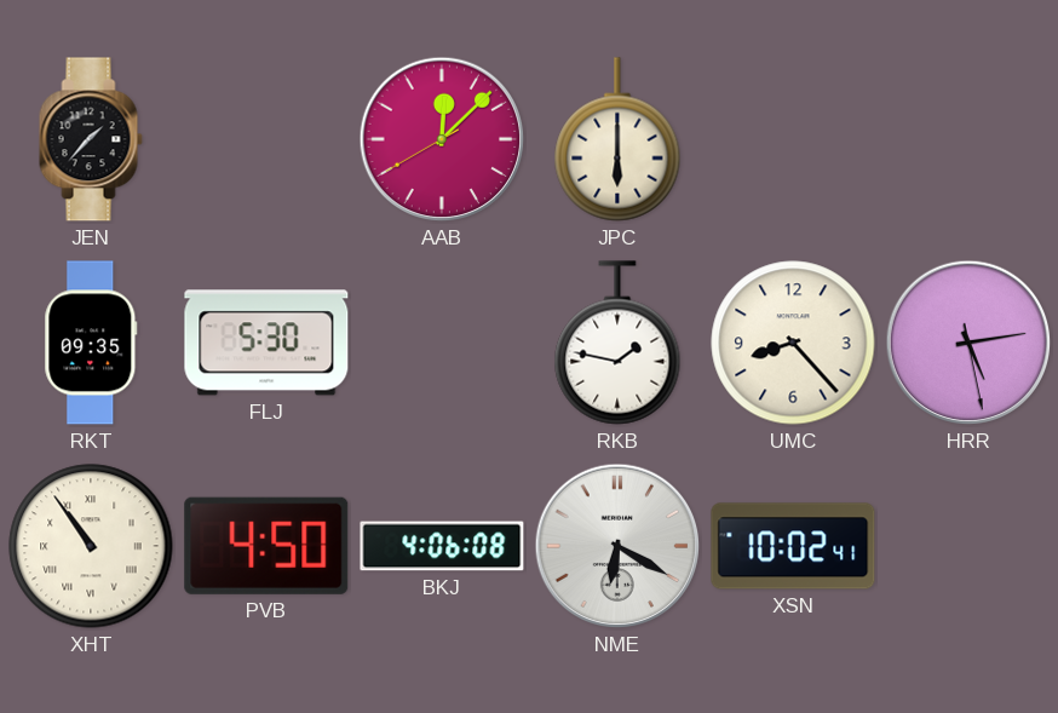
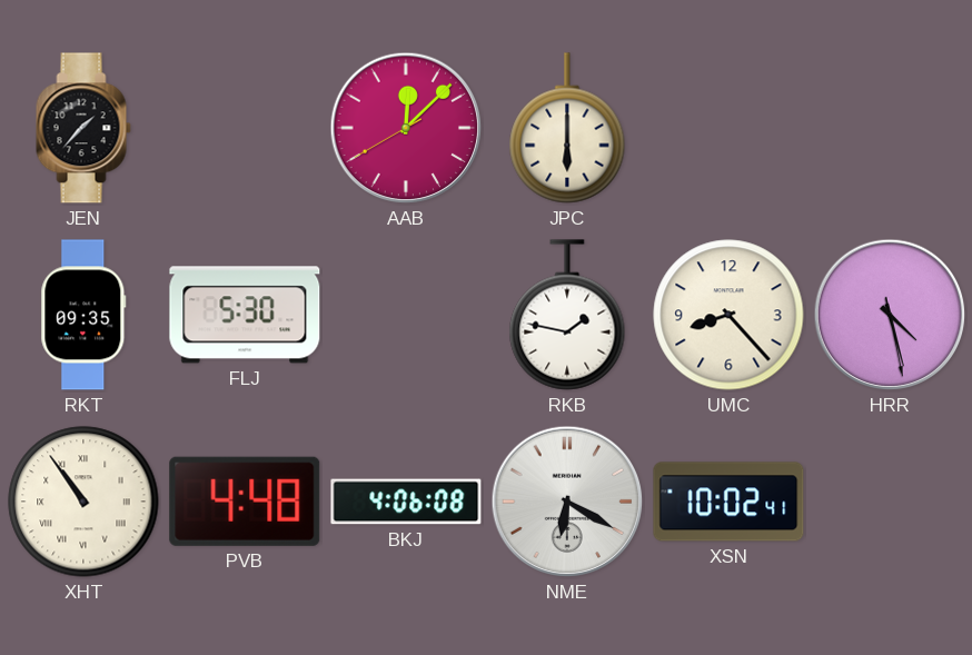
HRR: 5:13 -> 4:27
PVB: 4:50 -> 4:48
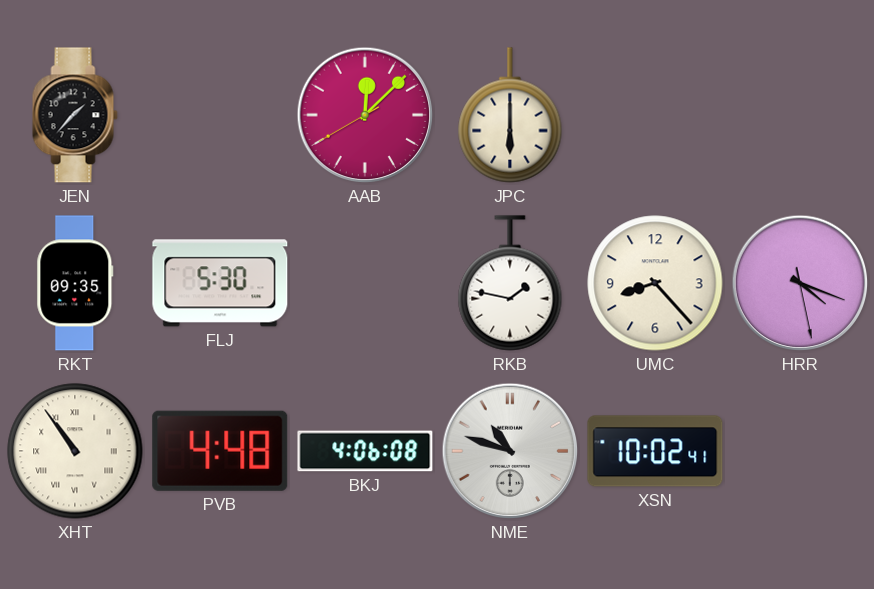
HRR: 4:27 -> 4:18
NME: 6:20 -> 10:48
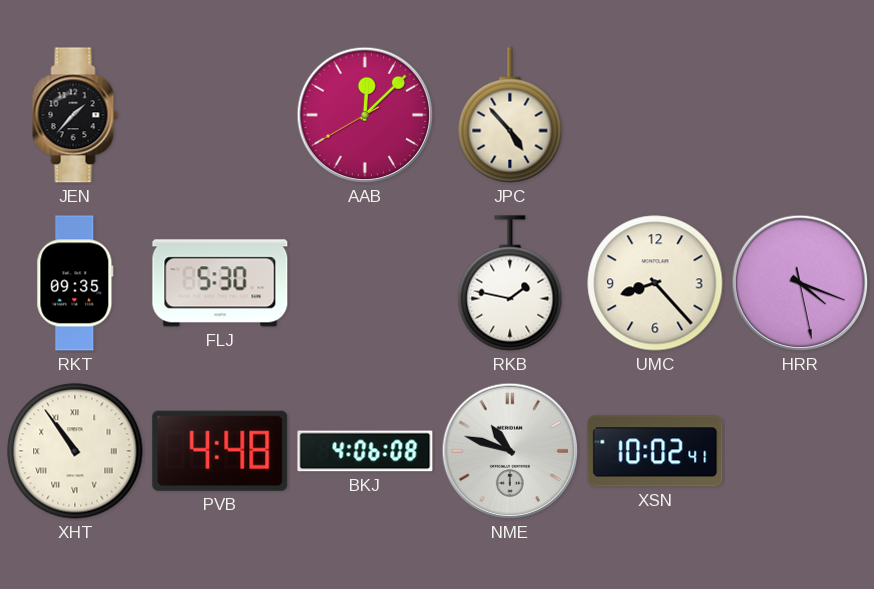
JPC: 6:00 -> 4:53
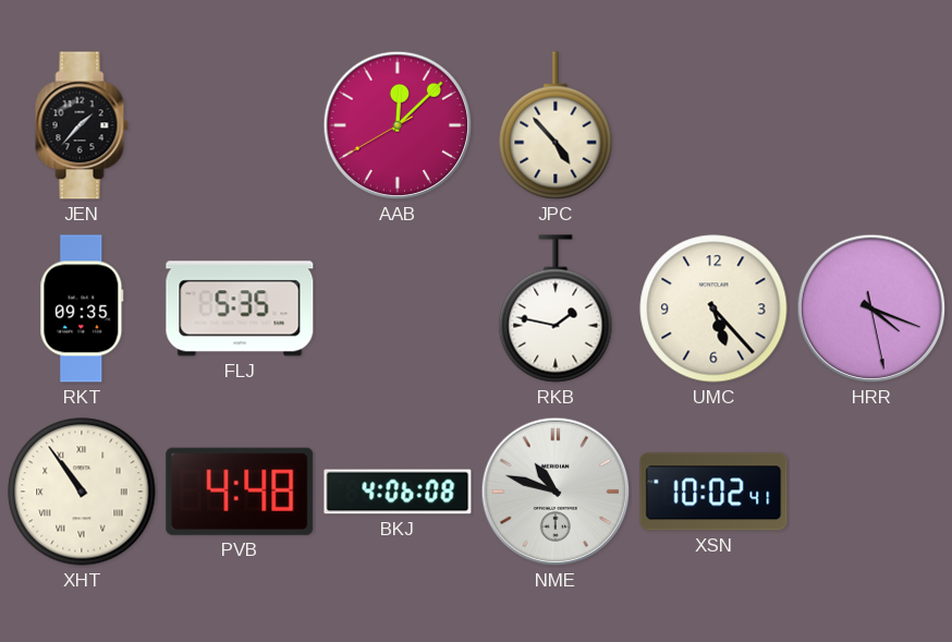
FLJ: 5:30 -> 5:35
UMC: 8:23 -> 5:23
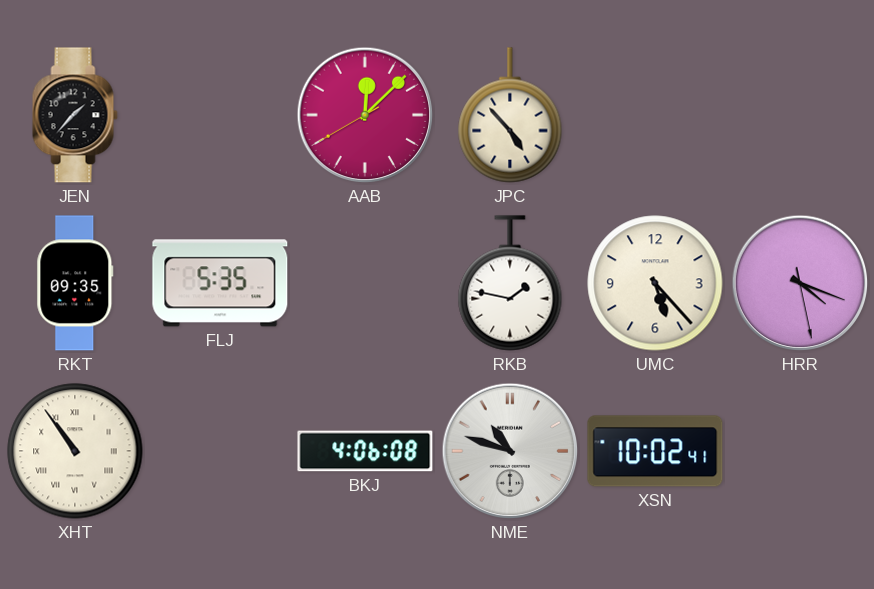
PVB: 4:48 -> none
